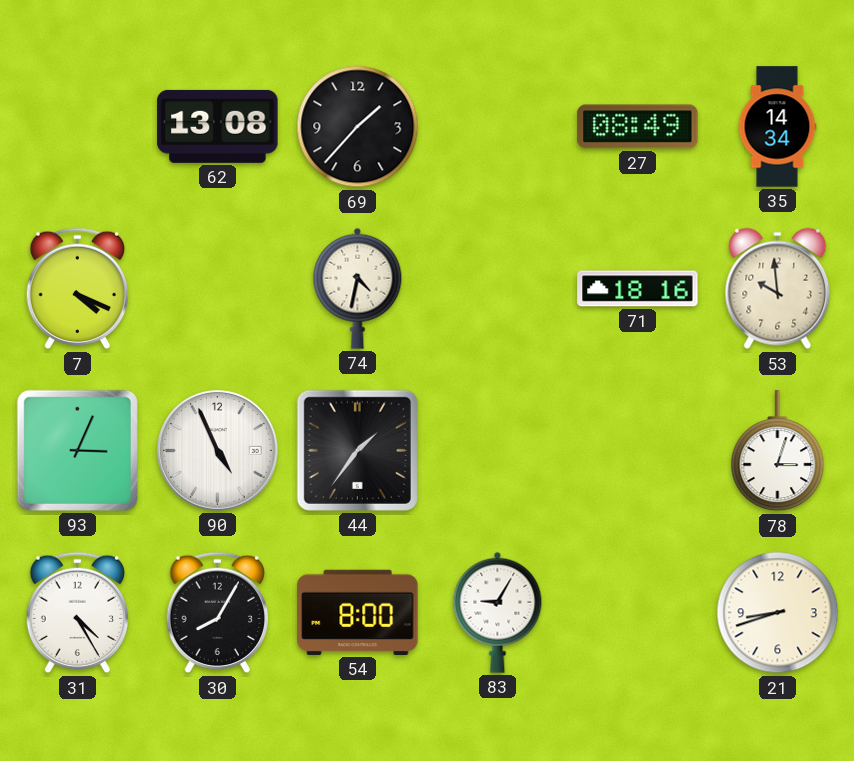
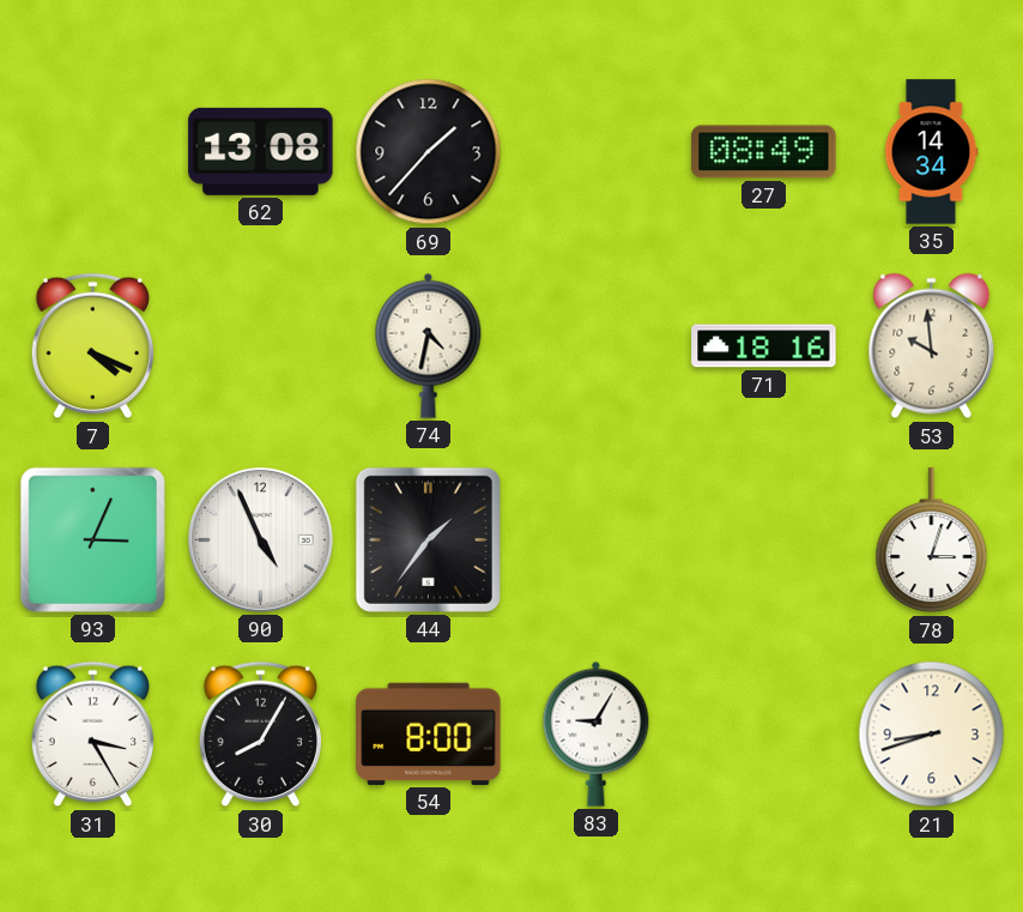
31: 4:25 -> 3:25
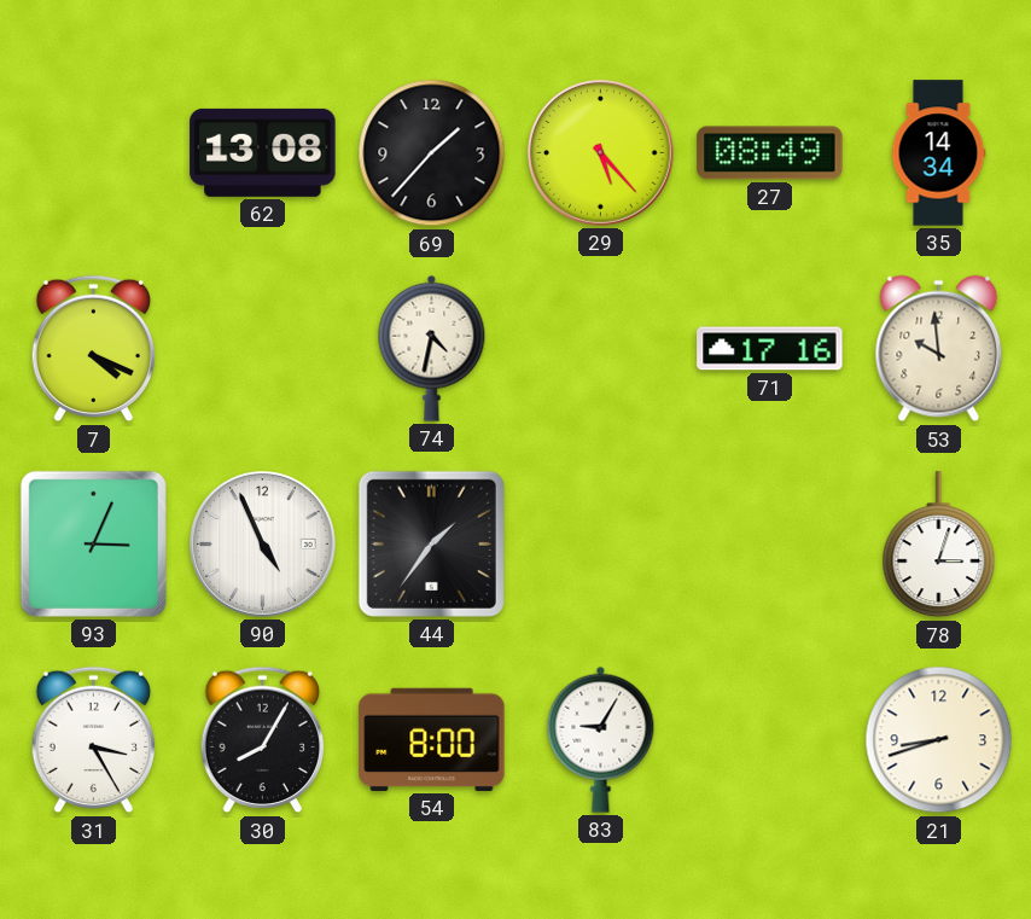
29: none -> 5:23
71: 18:16 -> 17:16
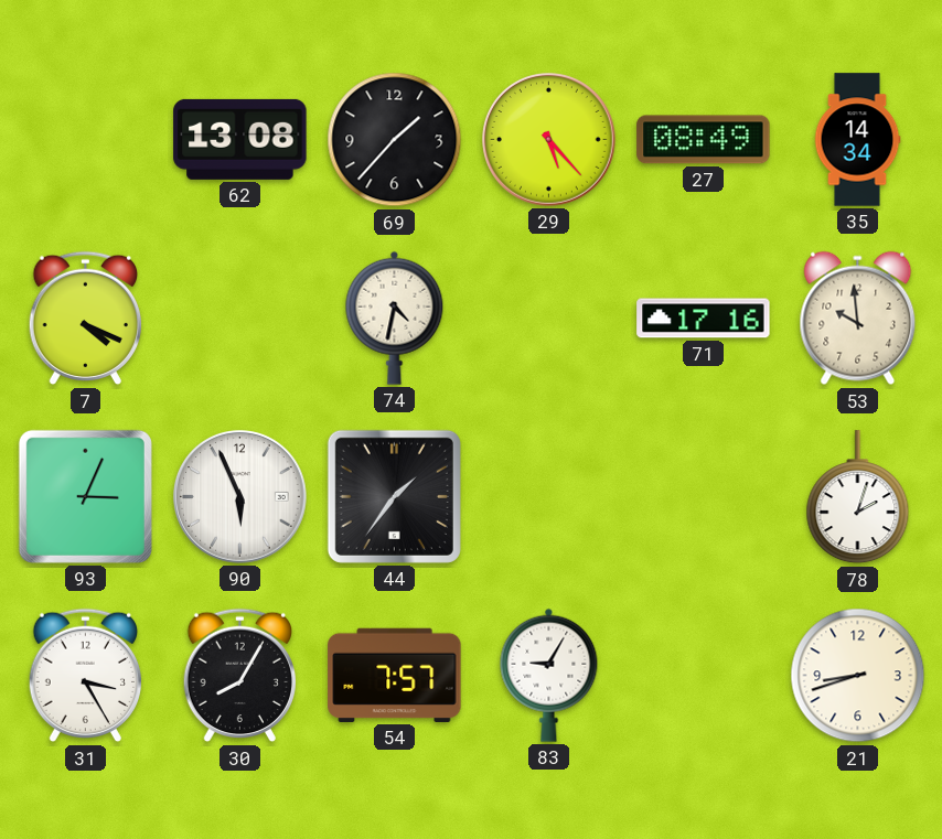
90: 4:56 -> 5:56
78: 3:03 -> 2:03
54: 8:00 -> 7:57
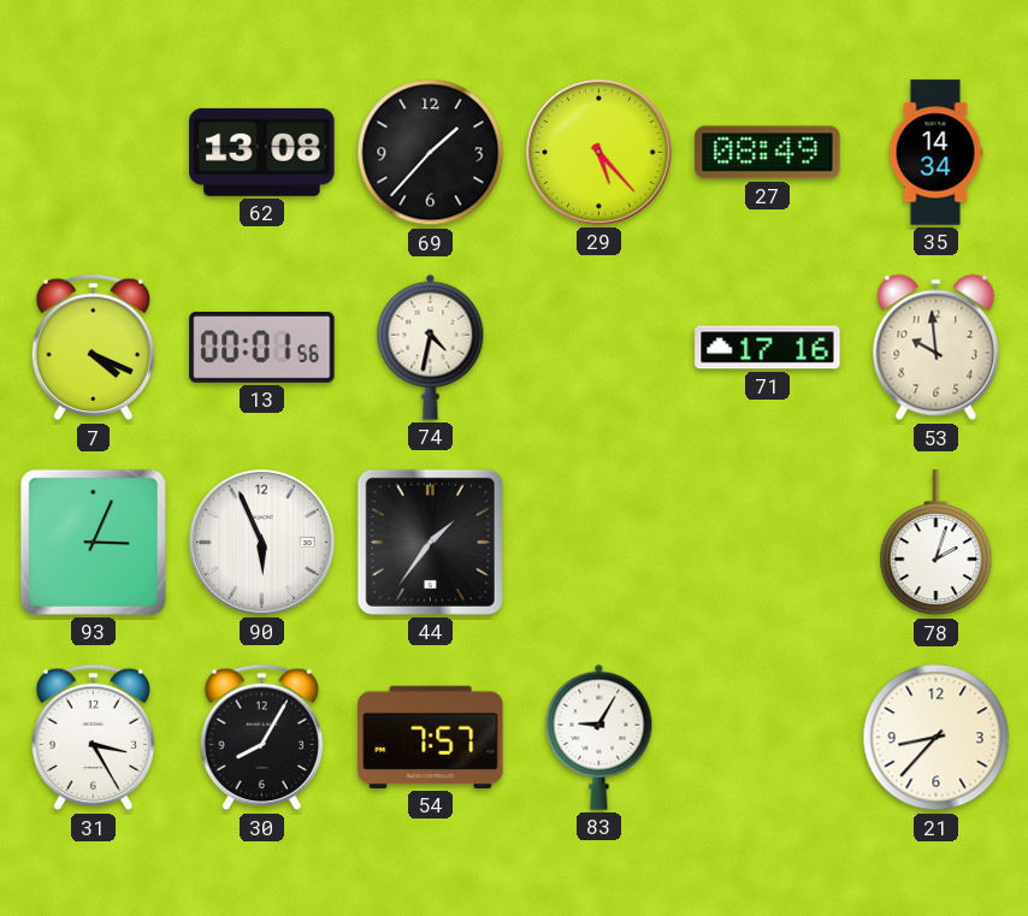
13: none -> 00:01
21: 8:42 -> 8:37
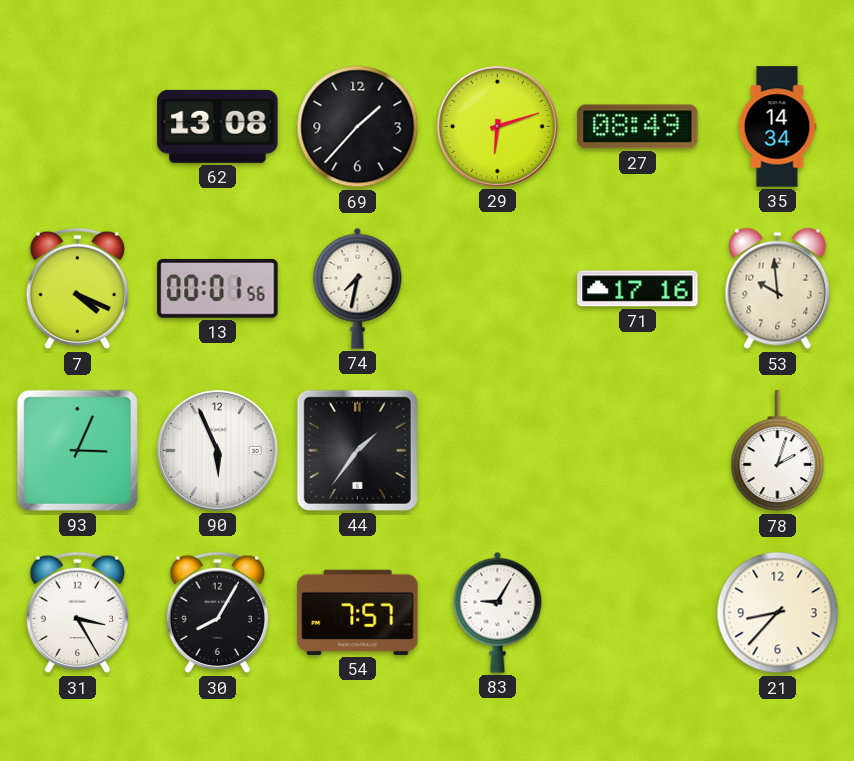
29: 5:23 -> 6:12
74: 4:32 -> 7:32
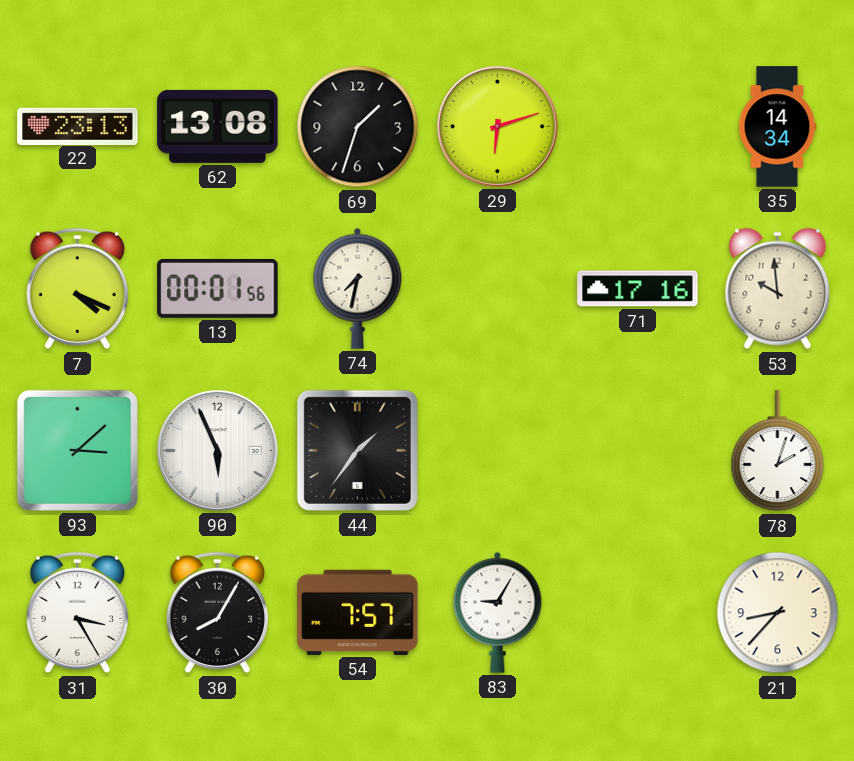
22: none -> 23:13
69: 1:37 -> 1:33
27: 08:49 -> none
93: 3:04 -> 3:08
